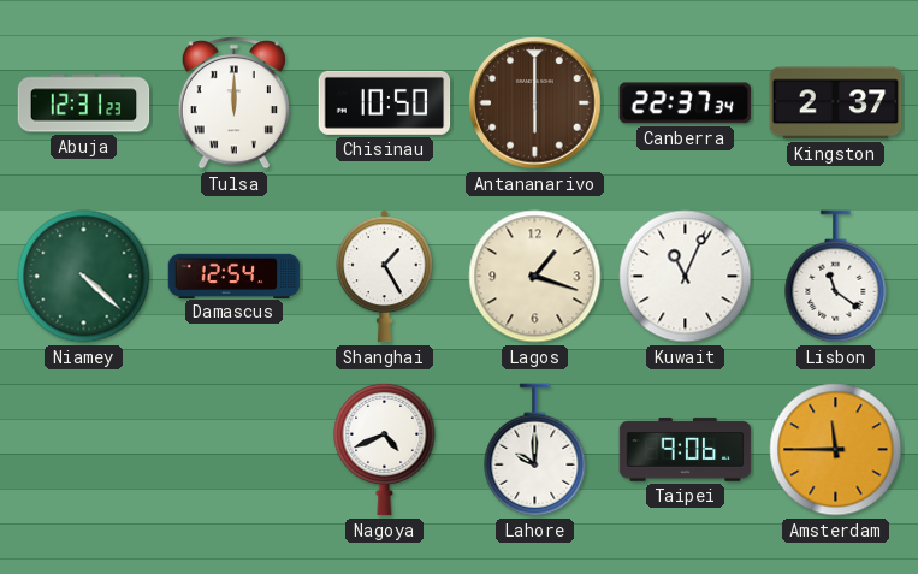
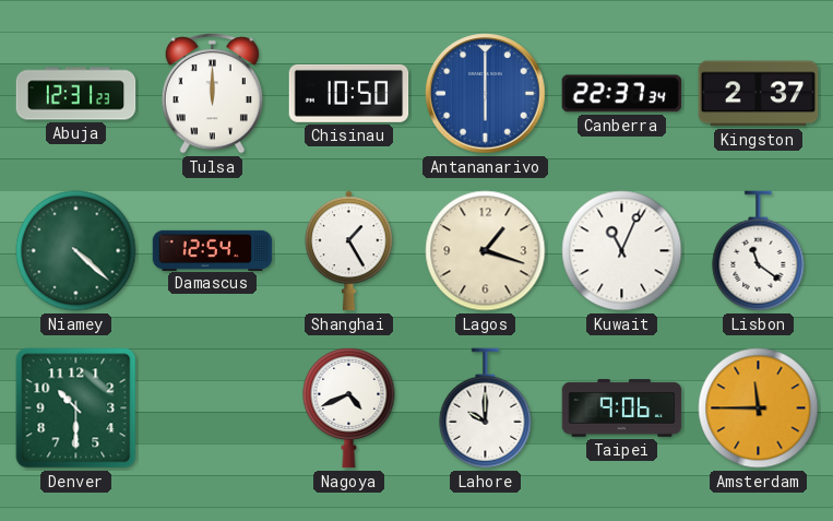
Antananarivo dial: brown -> blue
Denver: none -> 10:30
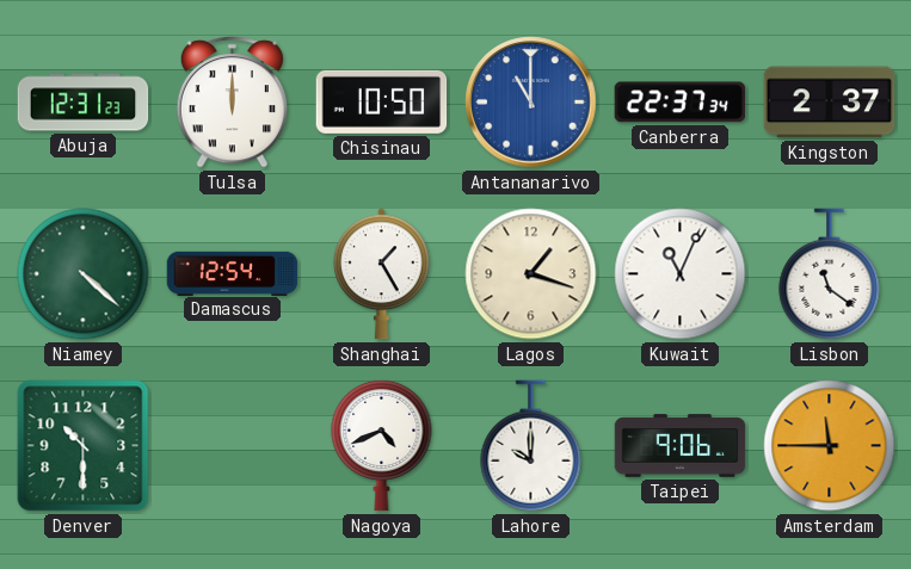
Antananarivo: 6:00 -> 11:00
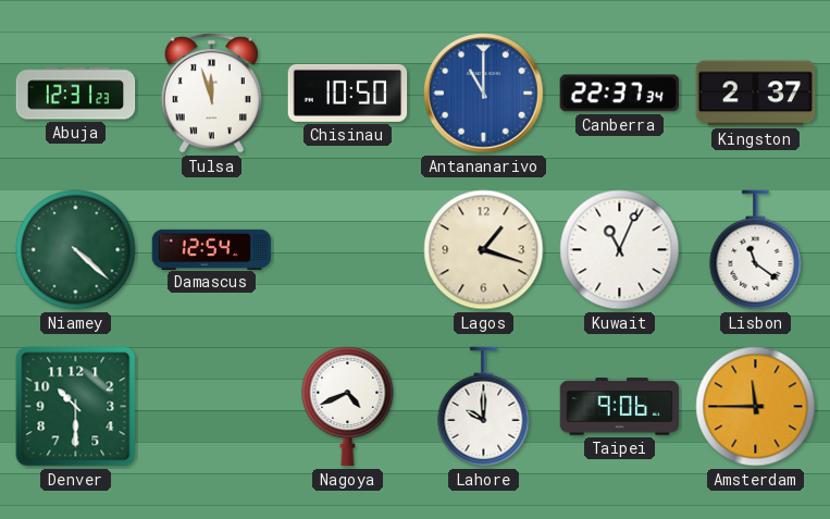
Tulsa: 12:00 -> 11:57
Shanghai: 1:25 -> none
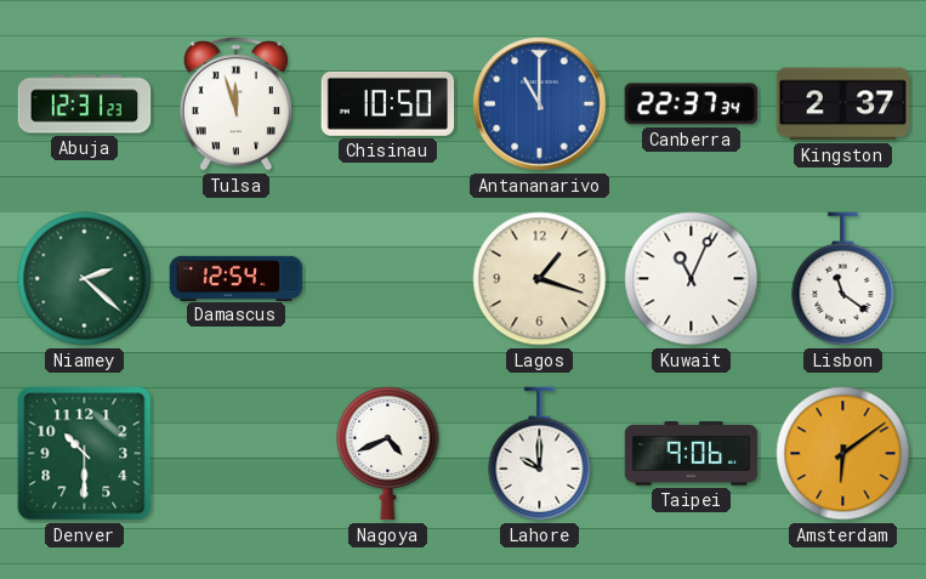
Niamey: 4:22 -> 2:22
Amsterdam: 11:45 -> 6:09
